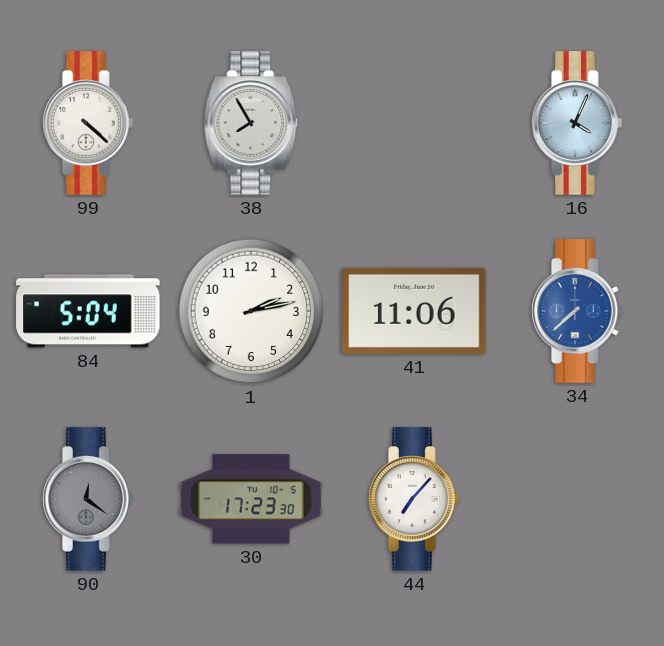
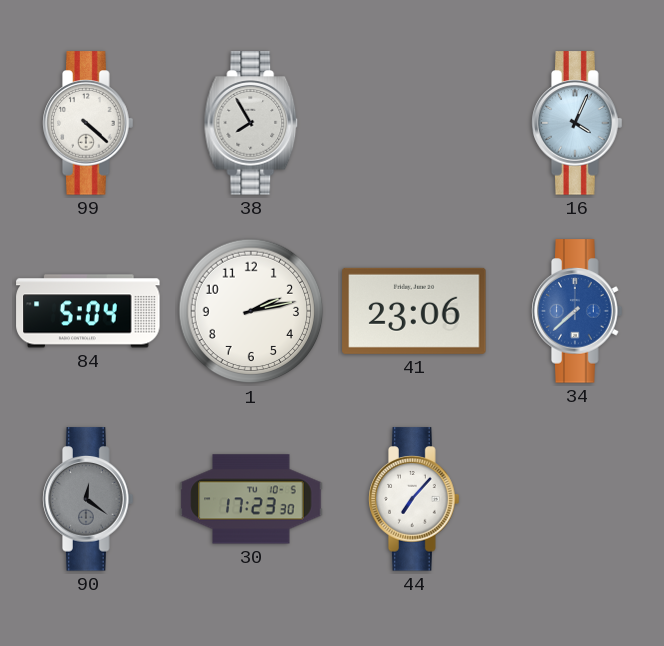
41: 11:06 -> 23:06
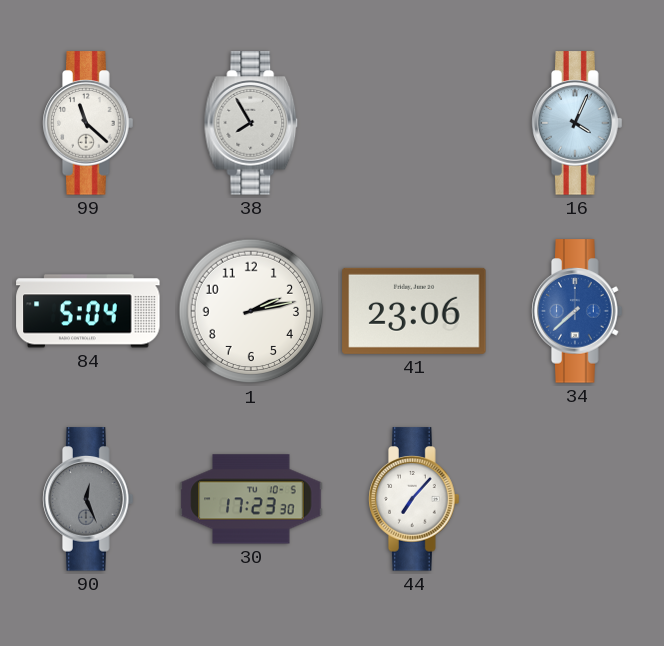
99: 4:22 -> 11:22
90: 12:21 -> 12:26
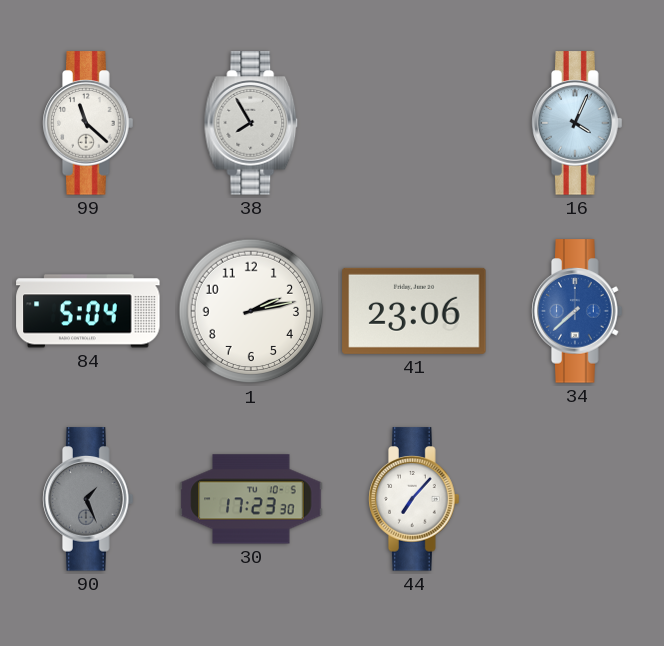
90: 12:26 -> 1:26
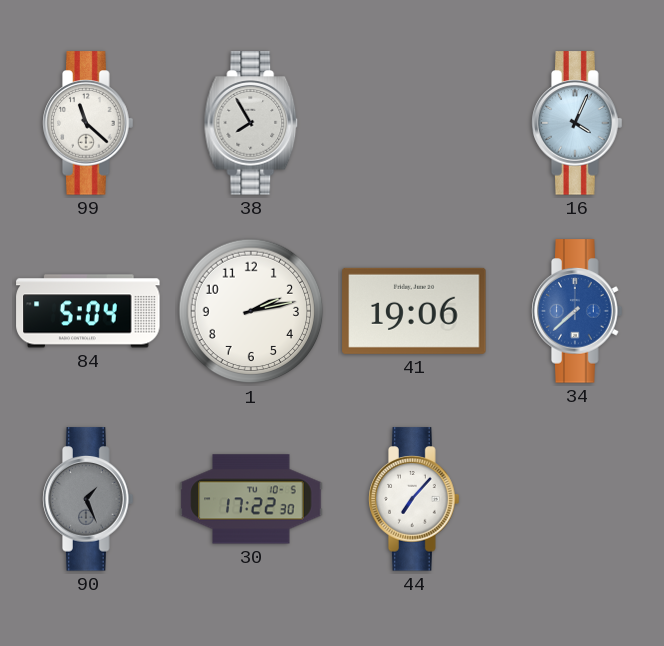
41: 23:06 -> 19:06
30: 17:23 -> 17:22
